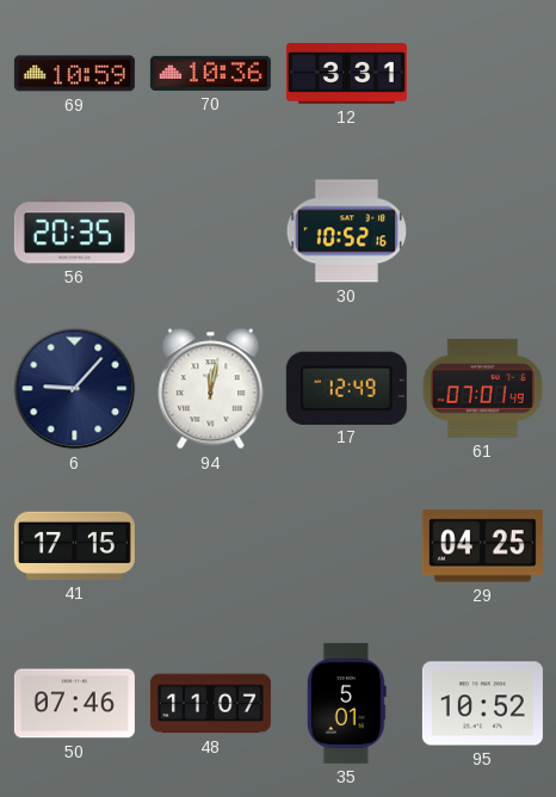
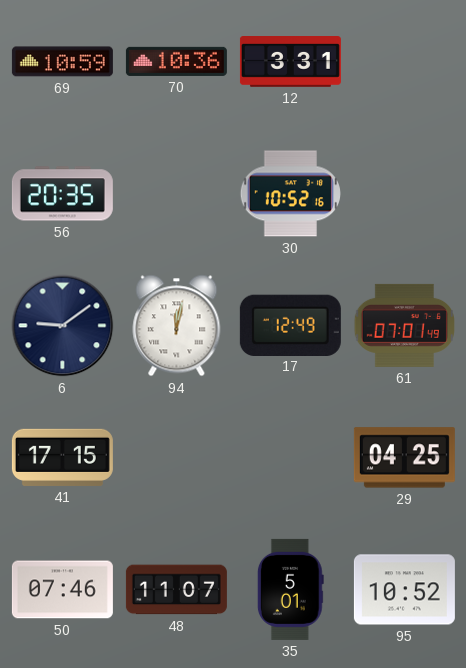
6: 9:07 -> 9:09
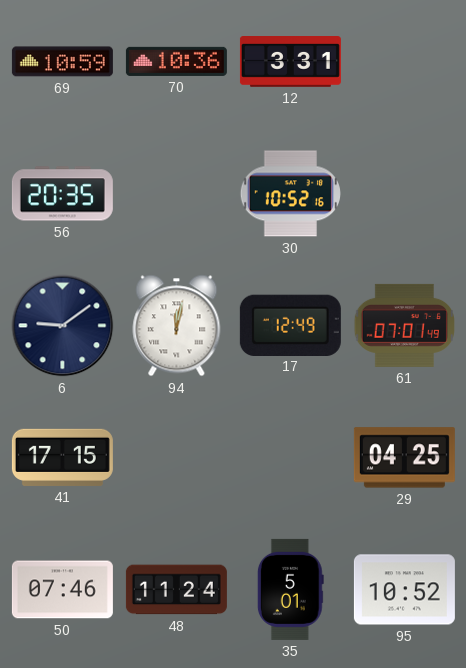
48: 11:07 -> 11:24
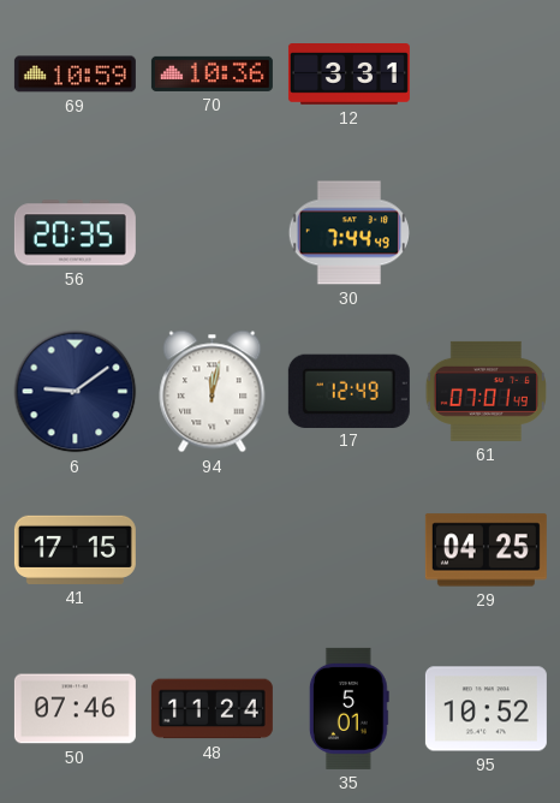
30: 10:52 -> 7:44
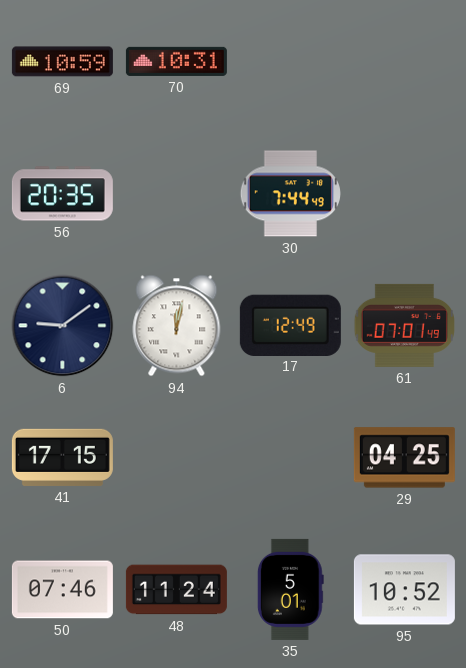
70: 10:36 -> 10:31
12: 3:31 -> none
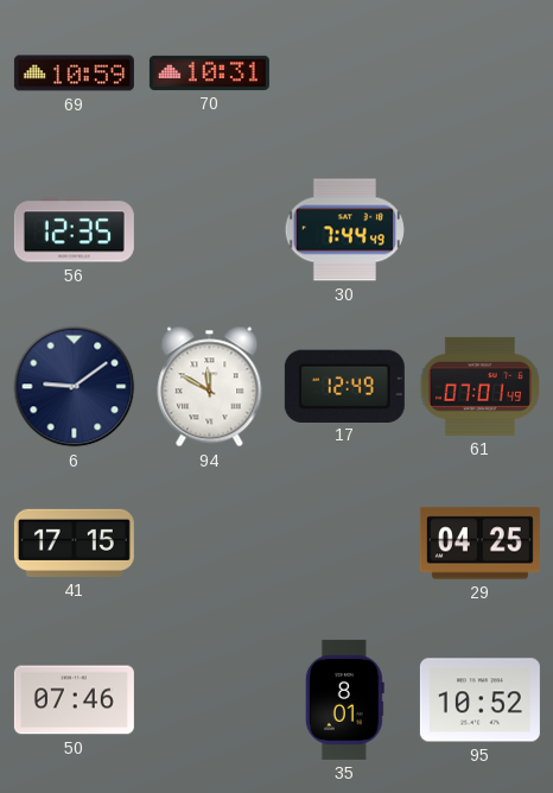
56: 20:35 -> 12:35
94: 12:02 -> 11:50
48: 11:24 -> none
35: 5:01 -> 8:01
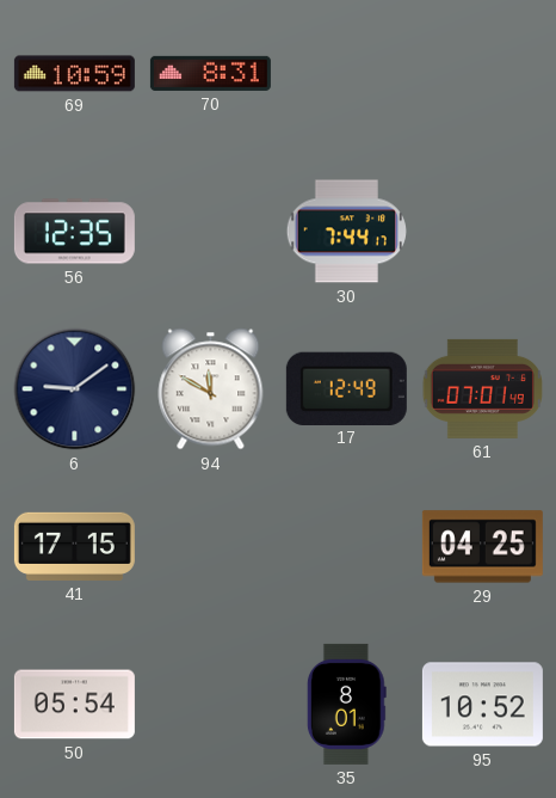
70: 10:31 -> 8:31
30: 7:44:49 -> 7:44:17
50: 07:46 -> 05:54
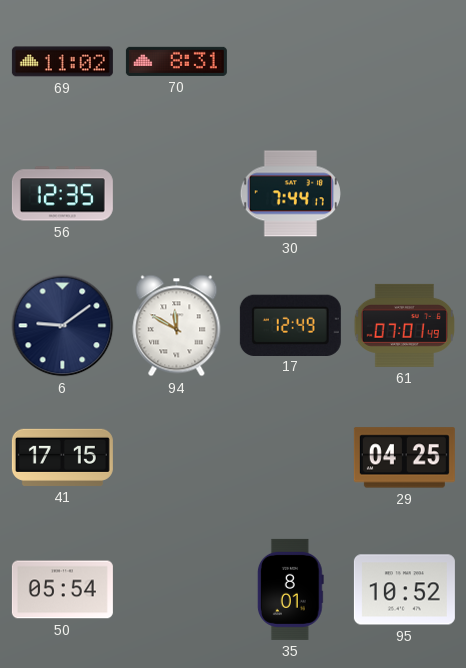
69: 10:59 -> 11:02
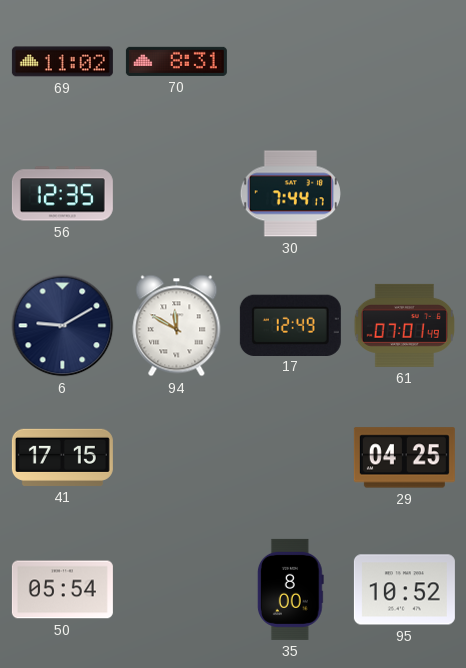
6: 9:09 -> 9:10
35: 8:01 -> 8:00
